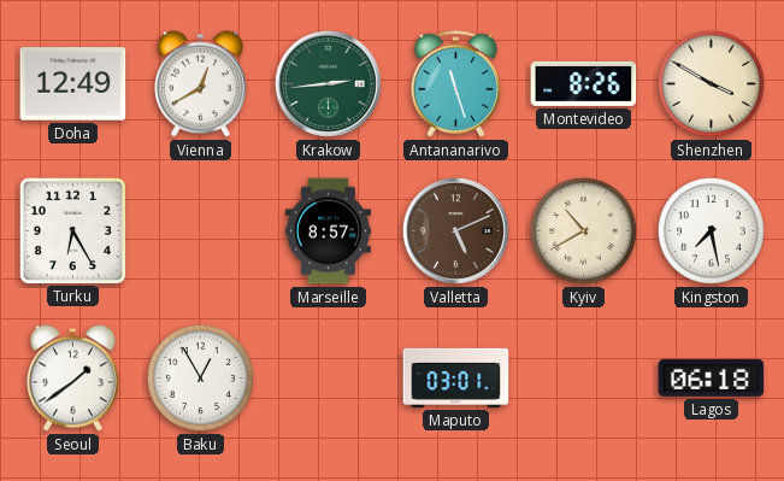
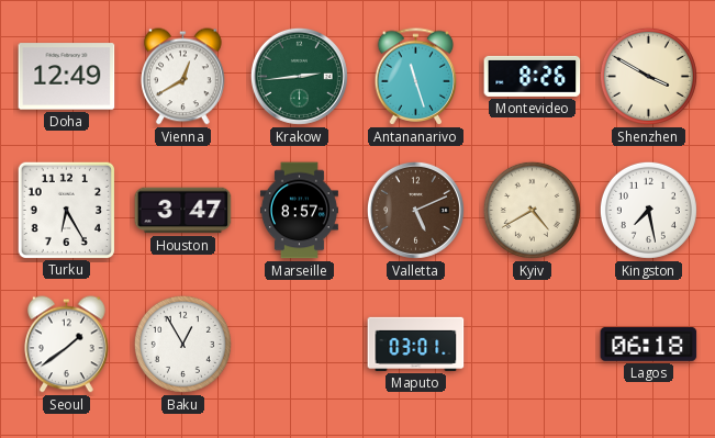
Houston: none -> 3:47
Kyiv: 10:40 -> 4:40
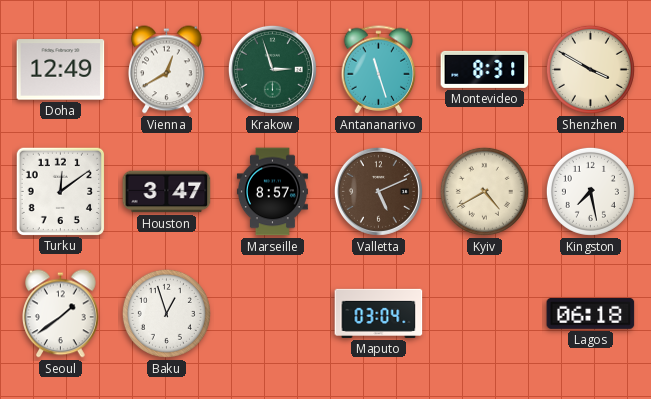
Krakow: 2:44 -> 2:57
Montevideo: 8:26 -> 8:31
Turku: 6:25 -> 12:09
Baku: 12:55 -> 12:57
Maputo: 03:01 -> 03:04
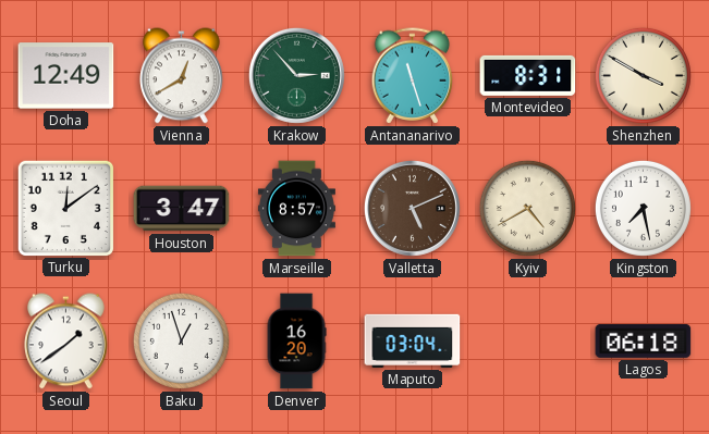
Krakow: 2:57 -> 2:53
Denver: none -> 16:20
